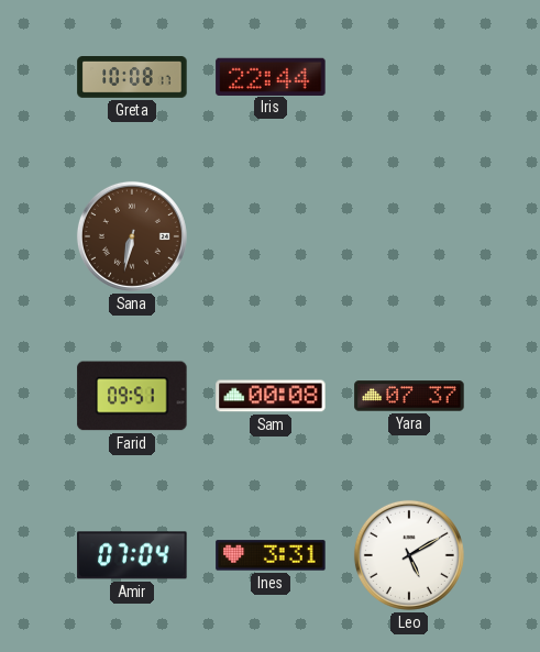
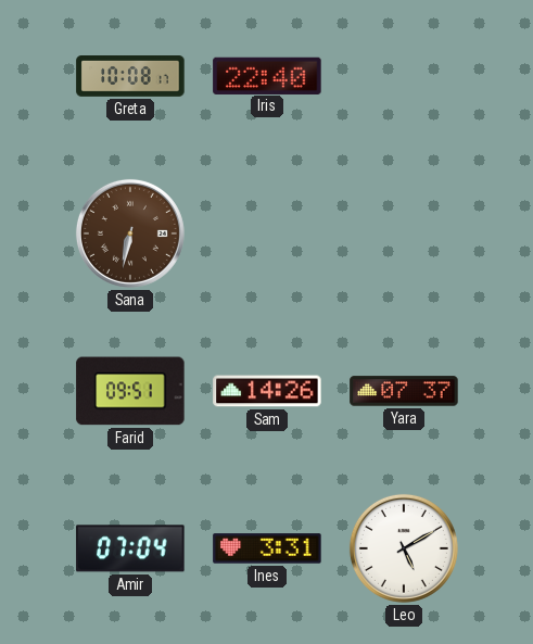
Iris: 22:44 -> 22:40
Sam: 00:08 -> 14:26
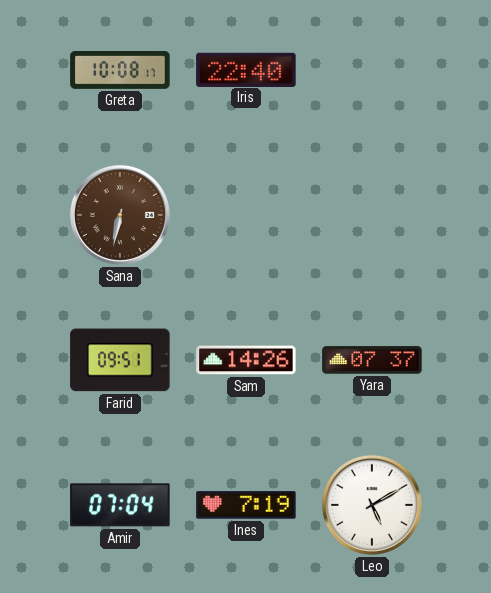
Ines: 3:31 -> 7:19
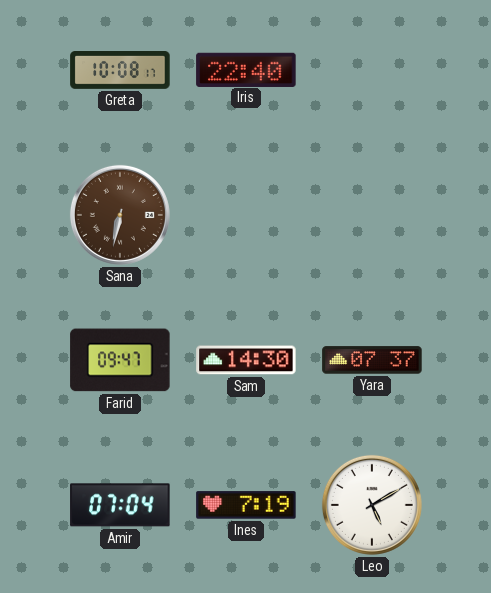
Farid: 09:51 -> 09:47
Sam: 14:26 -> 14:30
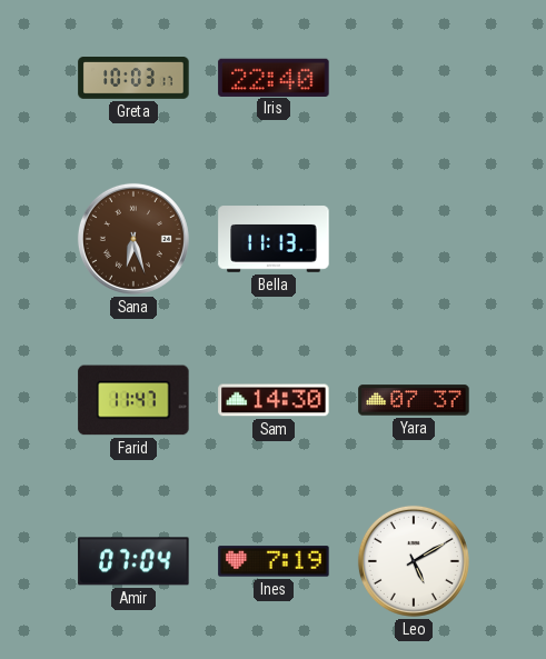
Greta: 10:08 -> 10:03
Sana: 6:32 -> 6:27
Bella: none -> 11:13
Farid: 09:47 -> 11:47
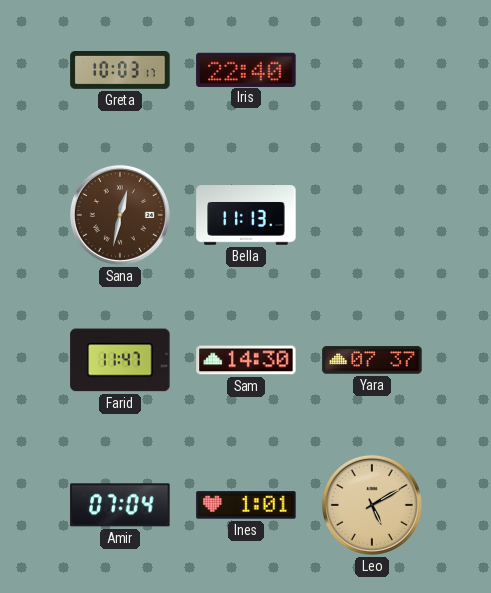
Sana: 6:27 -> 12:32
Ines: 7:19 -> 1:01
Leo dial: white -> champagne
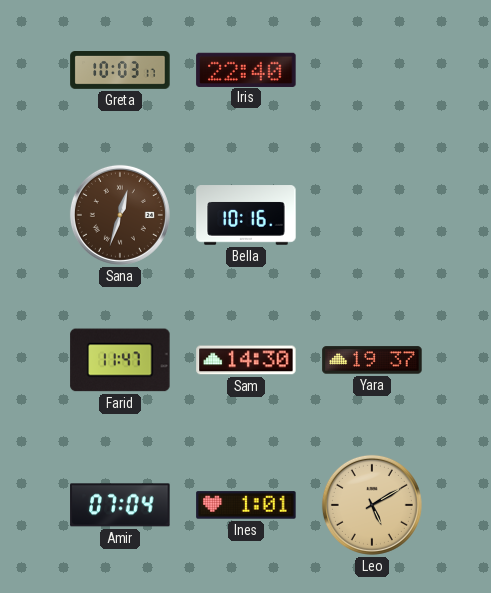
Sana: 12:32 -> 12:33
Bella: 11:13 -> 10:16
Yara: 07:37 -> 19:37
